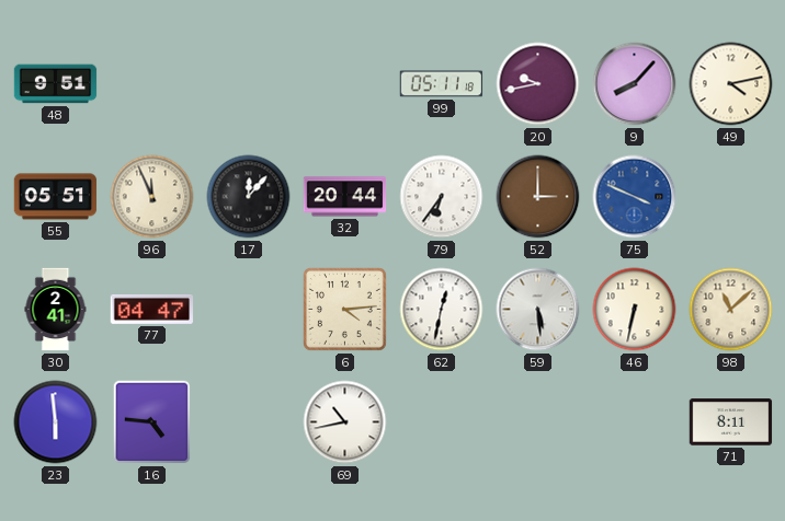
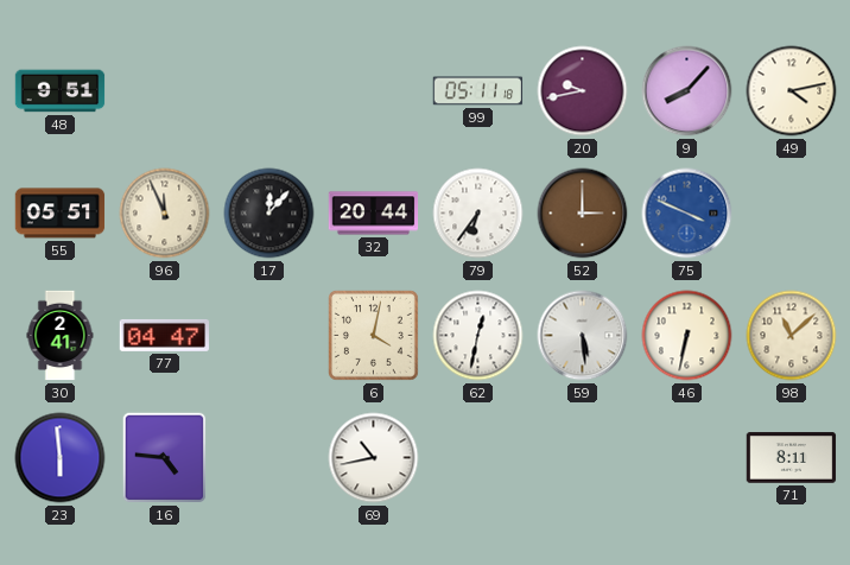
6: 4:14 -> 4:02
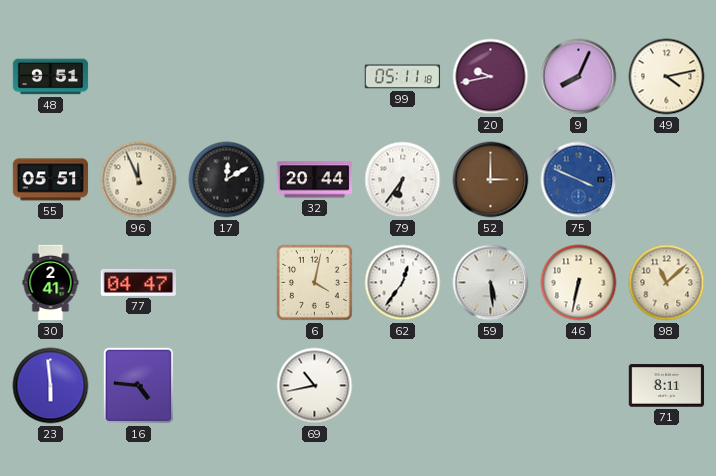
9: 8:07 -> 8:04
17: 12:07 -> 12:10
62: 12:32 -> 12:36
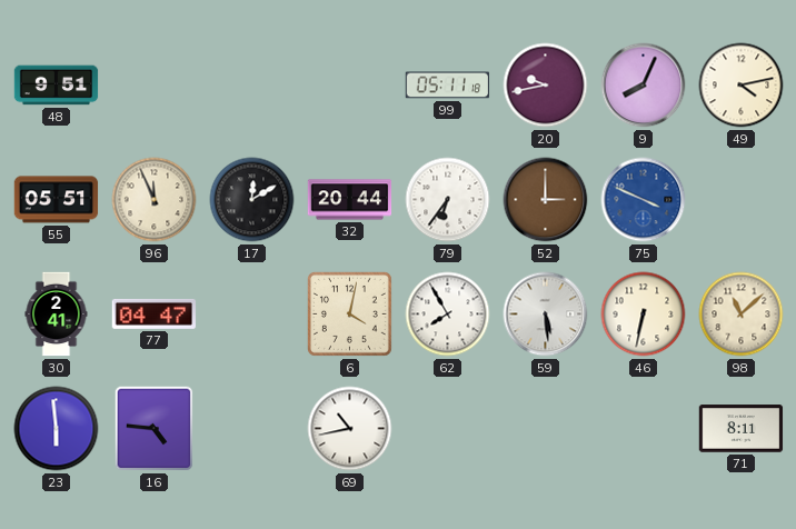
62: 12:36 -> 7:55
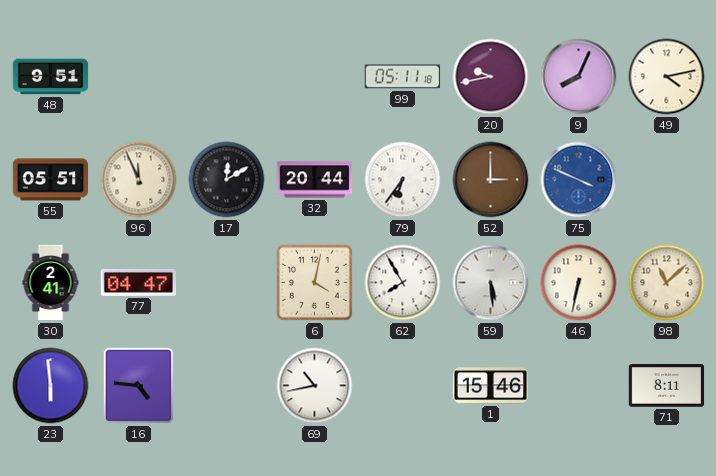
1: none -> 15:46
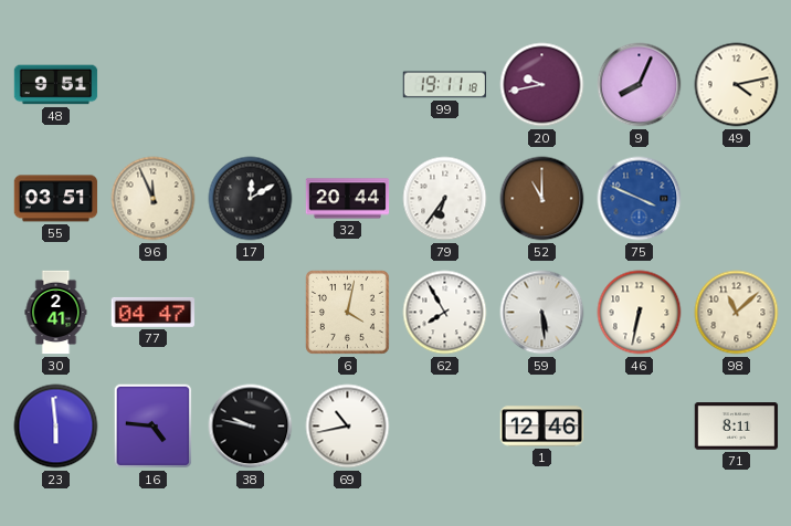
99: 05:11 -> 19:11
55: 05:51 -> 03:51
52: 3:00 -> 11:00
38: none -> 9:47
1: 15:46 -> 12:46
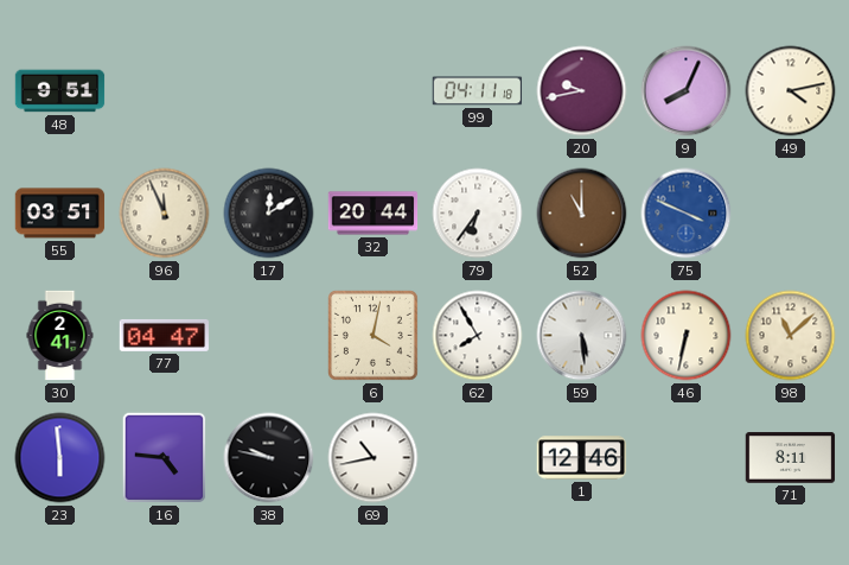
99: 19:11 -> 04:11
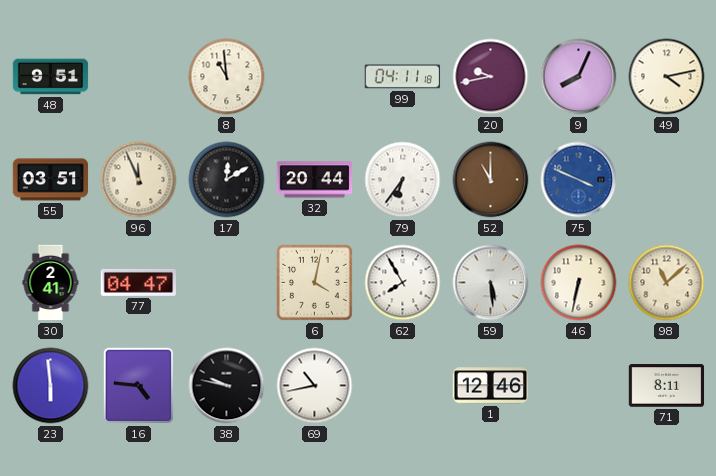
8: none -> 10:59
